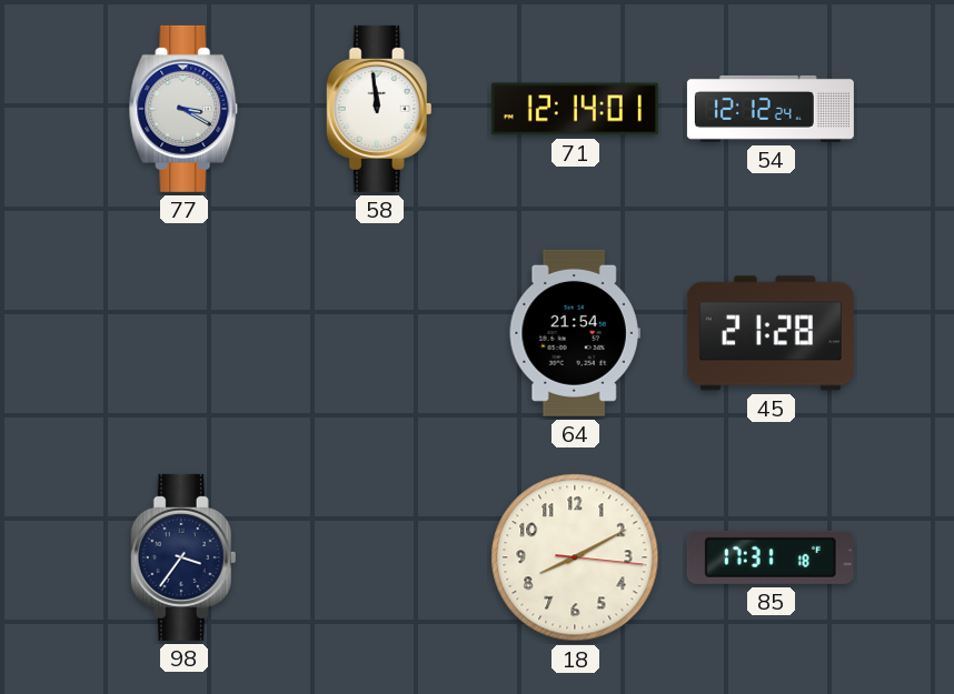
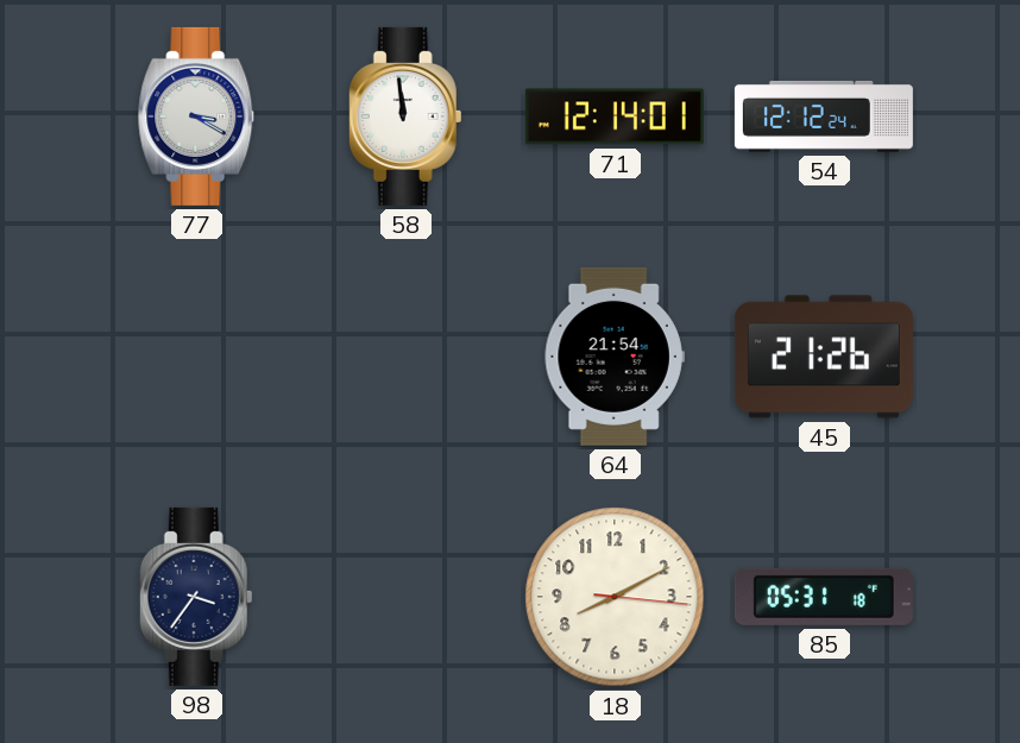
45: 21:28 -> 21:26
85: 17:31 -> 05:31
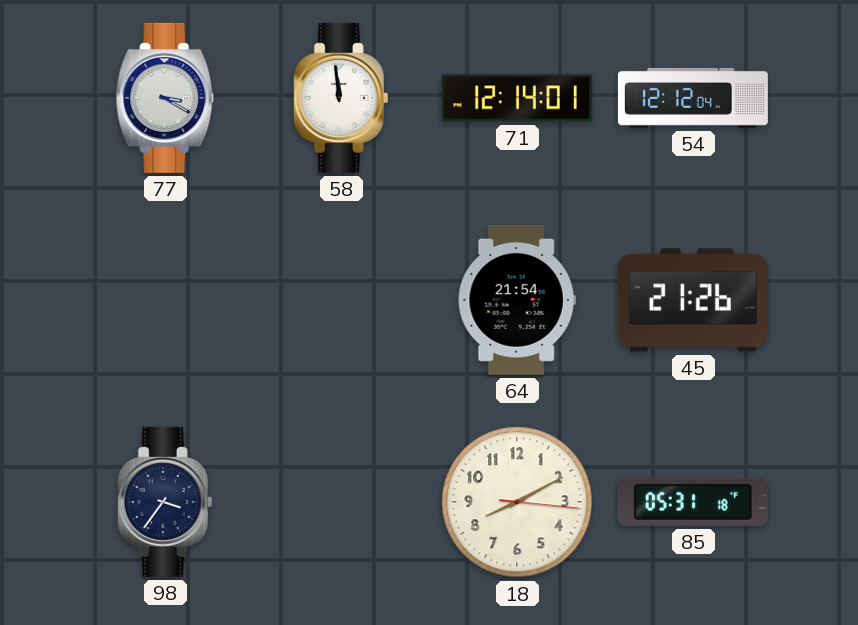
54: 12:12:24 -> 12:12:04
